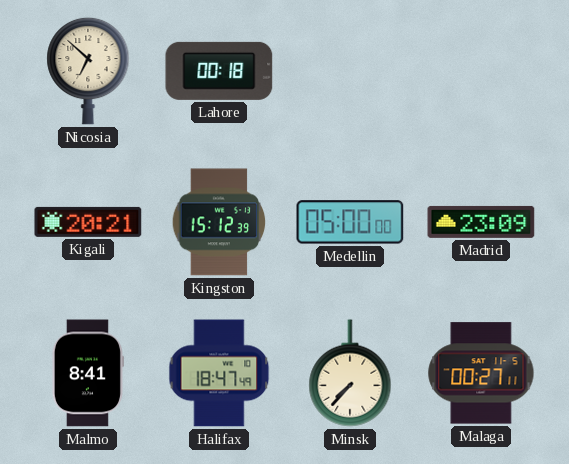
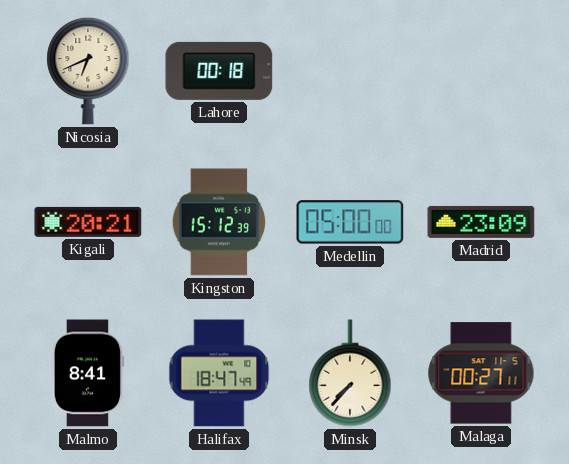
Nicosia: 6:52 -> 6:41
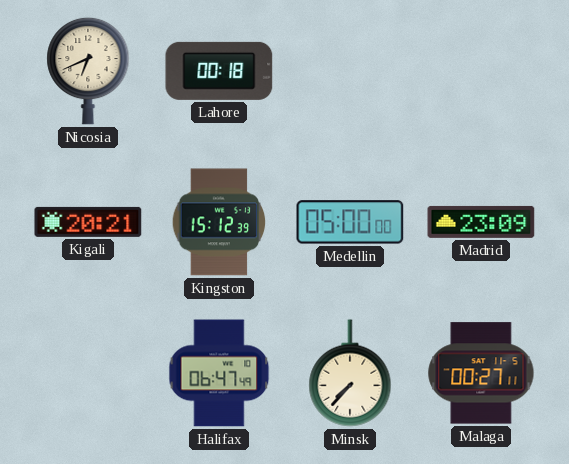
Malmo: 8:41 -> none
Halifax: 18:47 -> 06:47
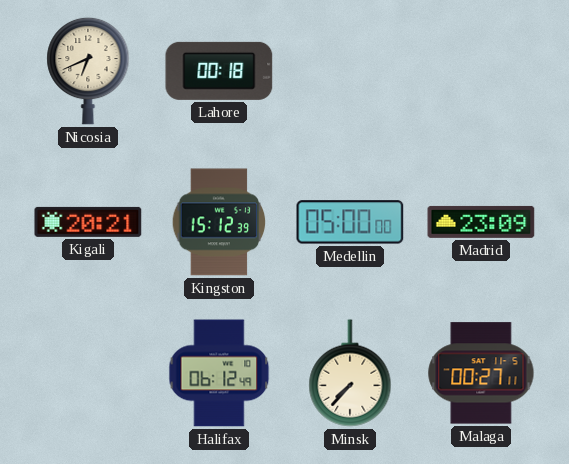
Halifax: 06:47 -> 06:12
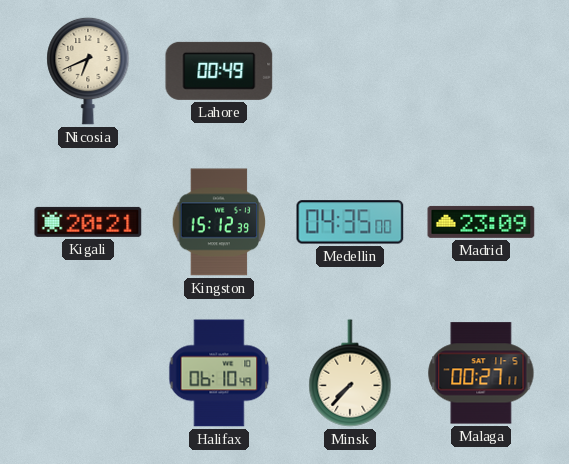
Lahore: 00:18 -> 00:49
Medellin: 05:00 -> 04:35
Halifax: 06:12 -> 06:10
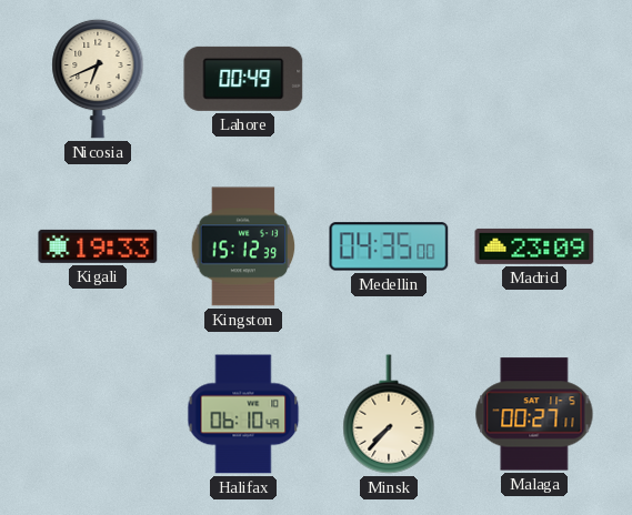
Kigali: 20:21 -> 19:33
